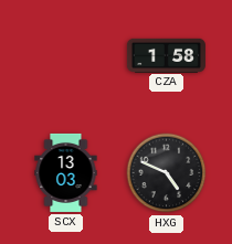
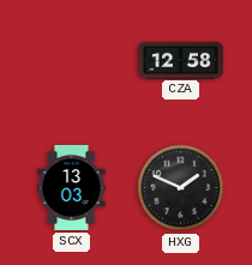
CZA: 1:58 -> 12:58
HXG: 4:49 -> 1:49
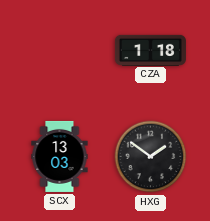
CZA: 12:58 -> 1:18
HXG: 1:49 -> 1:51
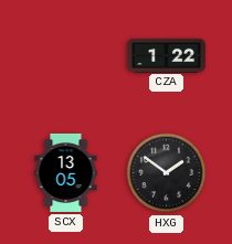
CZA: 1:18 -> 1:22
SCX: 13:03 -> 13:05
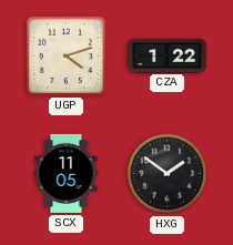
UGP: none -> 4:12
SCX: 13:05 -> 11:05
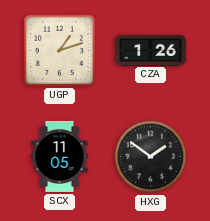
UGP: 4:12 -> 1:12
CZA: 1:22 -> 1:26
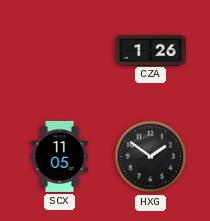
UGP: 1:12 -> none
